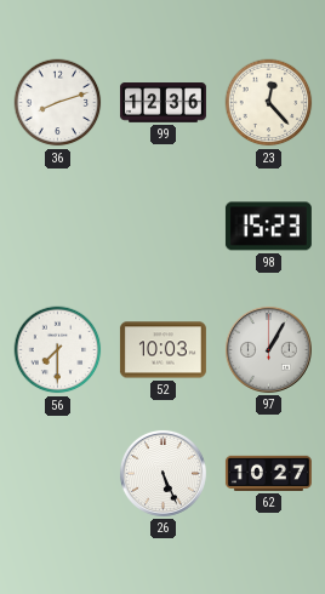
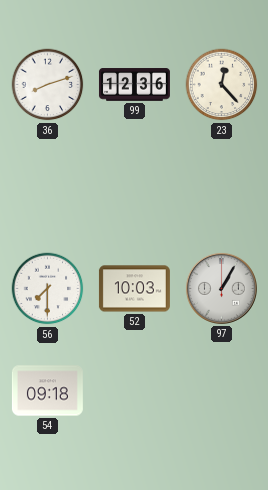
98: 15:23 -> none
54: none -> 09:18
26: 5:26 -> none
62: 10:27 -> none
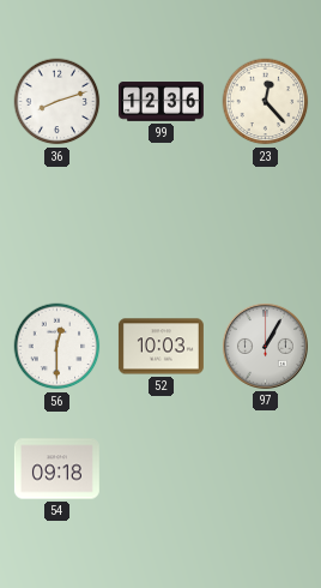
56: 7:30 -> 12:30
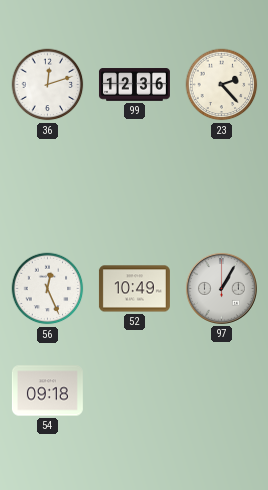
36: 8:12 -> 12:12
23: 12:23 -> 2:23
56: 12:30 -> 12:26
52: 10:03 -> 10:49
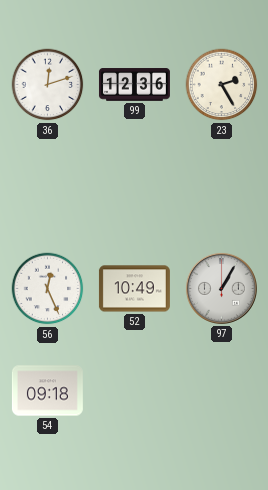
23: 2:23 -> 2:25
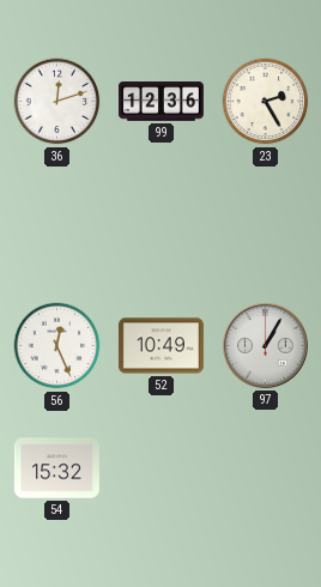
54: 09:18 -> 15:32
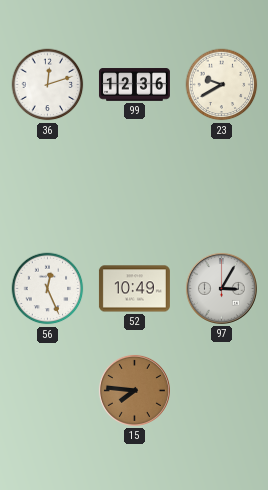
23: 2:25 -> 9:40
97: 1:05 -> 3:05
54: 15:32 -> none
15: none -> 7:46
